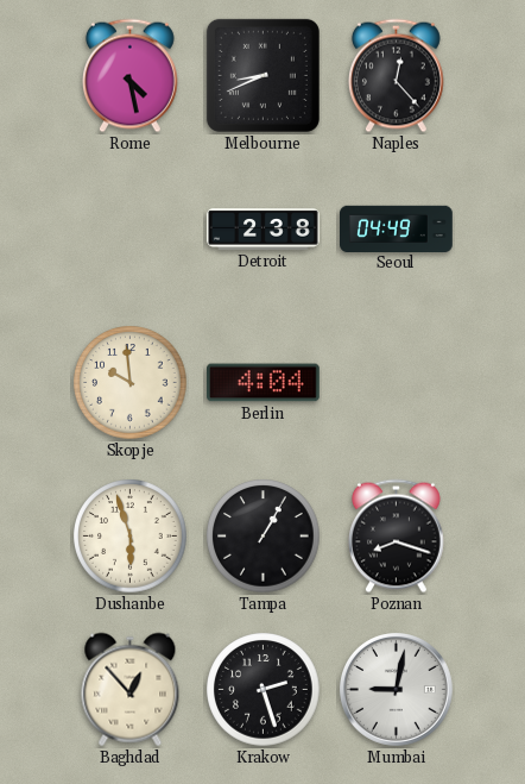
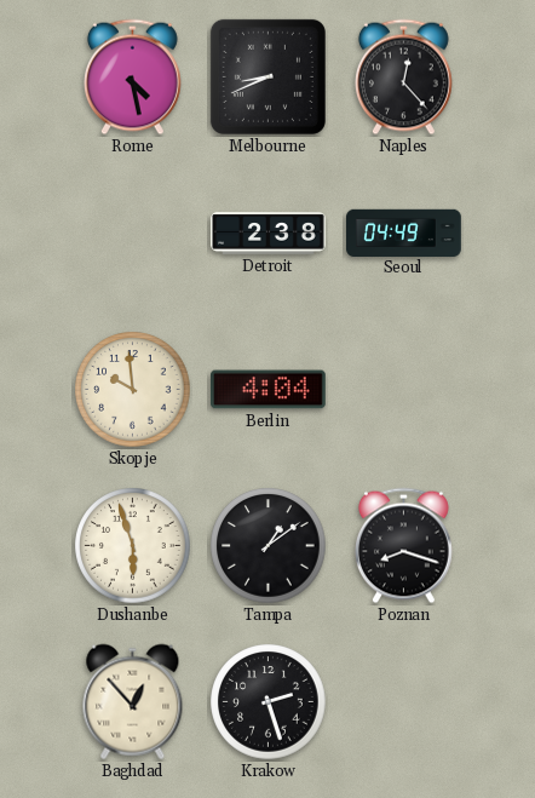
Tampa: 1:05 -> 1:09
Mumbai: 9:02 -> none
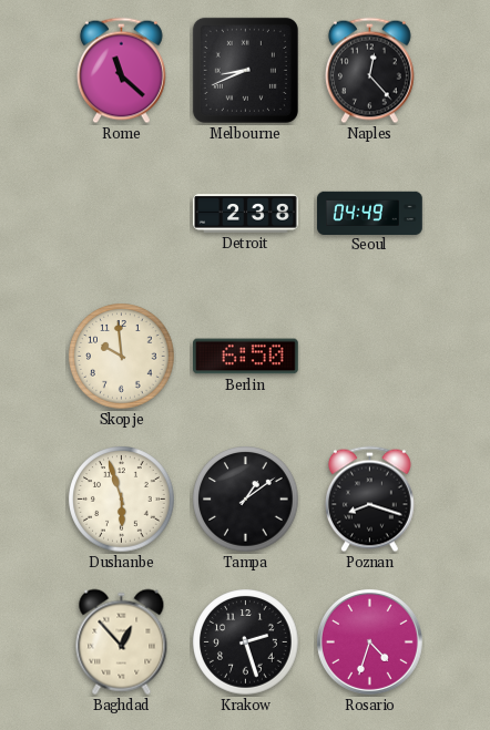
Rome: 4:28 -> 11:22
Berlin: 4:04 -> 6:50
Rosario: none -> 4:33
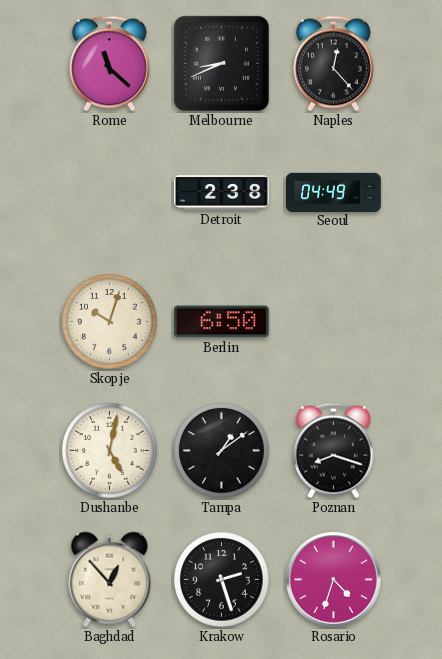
Skopje: 9:59 -> 10:03
Dushanbe: 5:57 -> 5:02
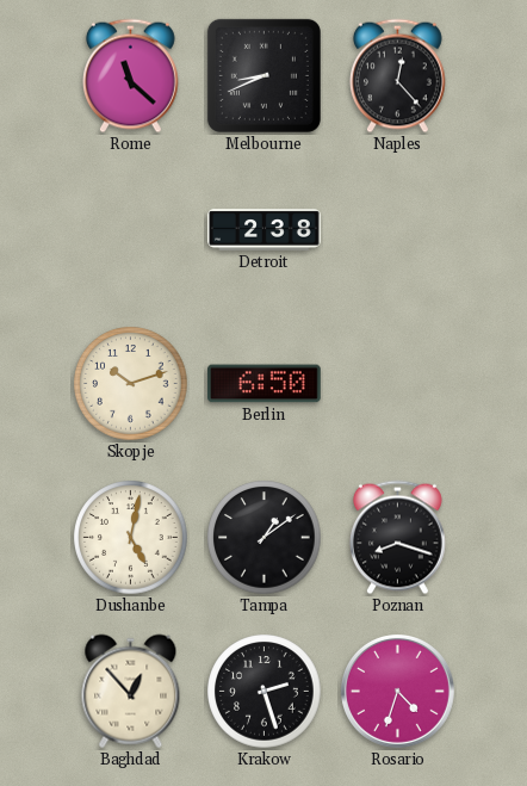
Seoul: 04:49 -> none
Skopje: 10:03 -> 10:12
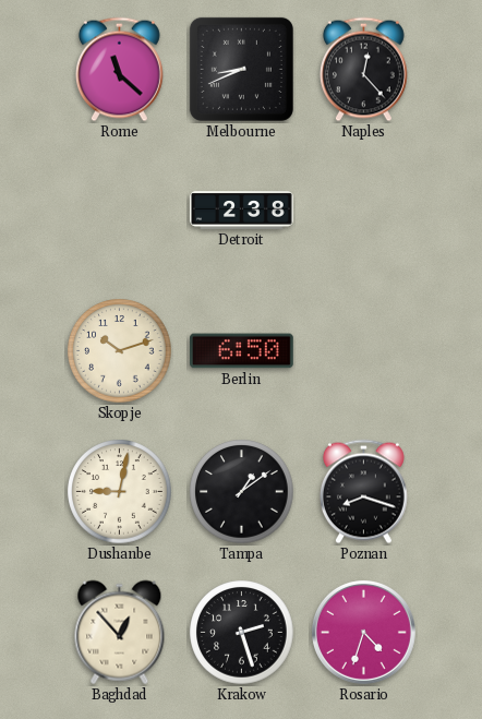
Dushanbe: 5:02 -> 9:02
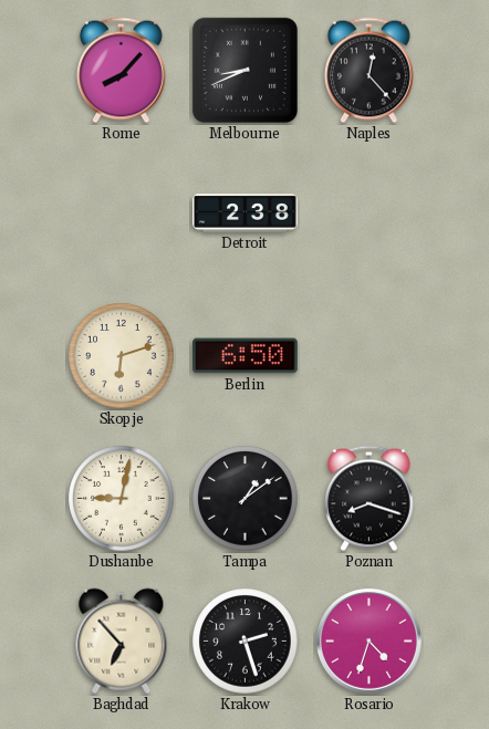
Rome: 11:22 -> 8:07
Skopje: 10:12 -> 6:12
Baghdad: 12:53 -> 6:53
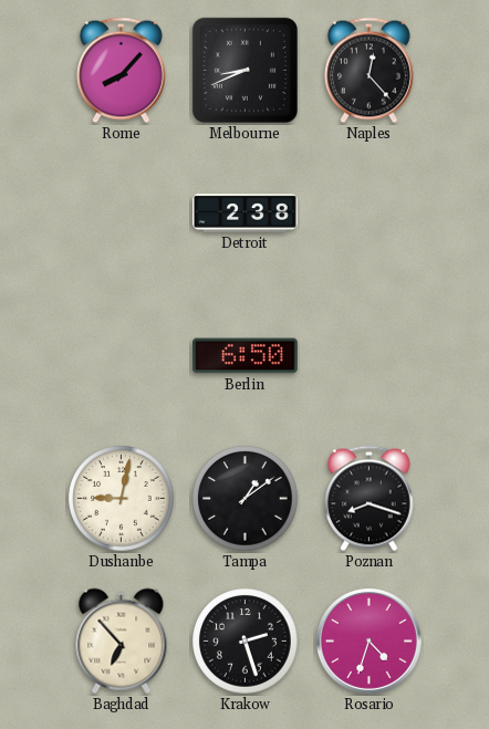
Skopje: 6:12 -> none
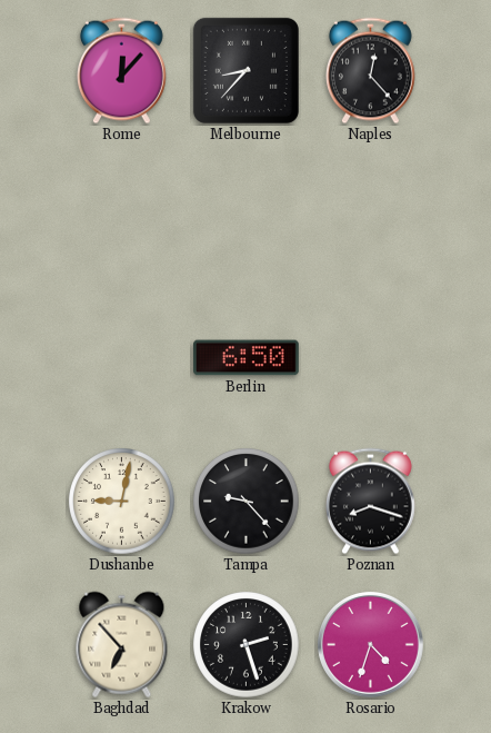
Rome: 8:07 -> 12:07
Melbourne: 8:41 -> 8:37
Detroit: 2:38 -> none
Tampa: 1:09 -> 9:23
